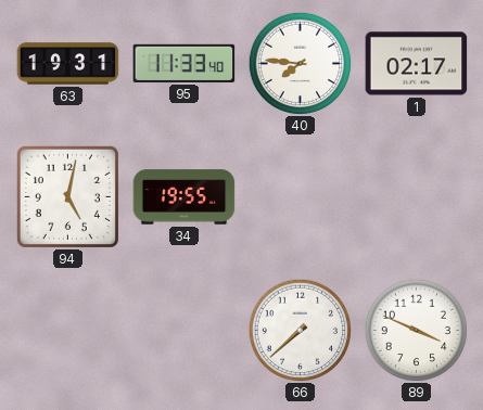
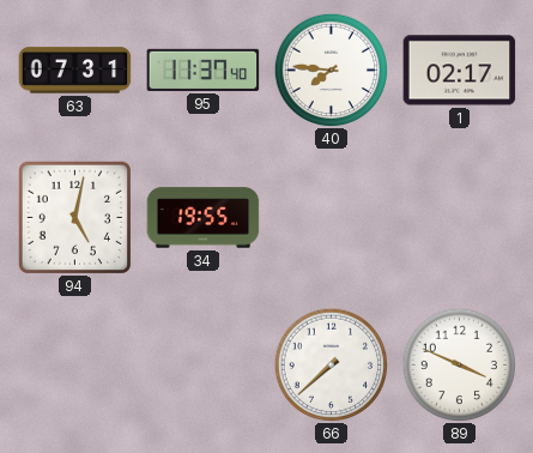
63: 19:31 -> 07:31
95: 11:33 -> 11:37
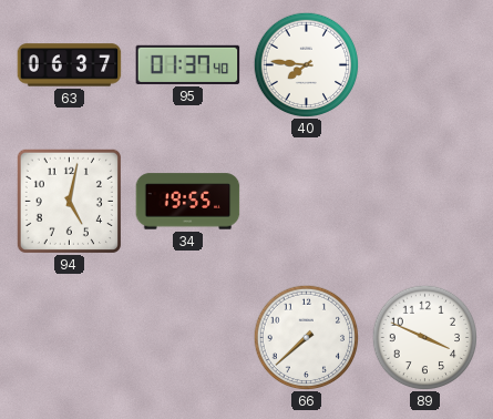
63: 07:31 -> 06:37
95: 11:37 -> 01:37
1: 02:17 -> none
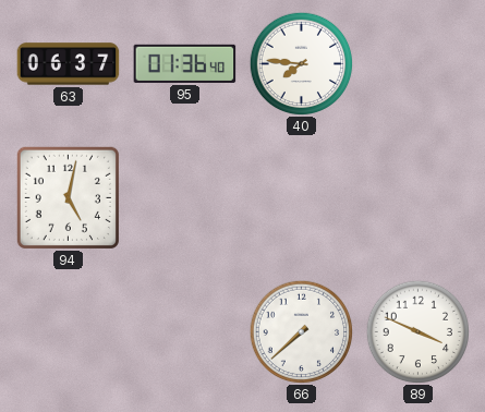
95: 01:37 -> 01:36
34: 19:55 -> none
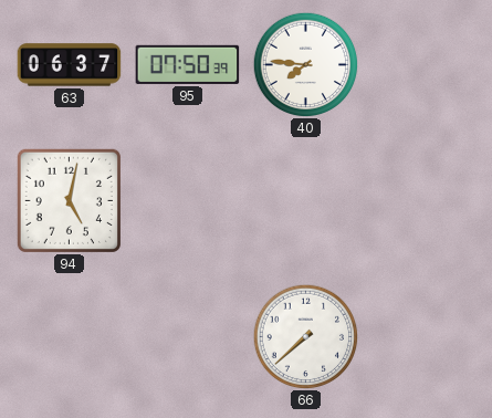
95: 01:36 -> 07:50
89: 3:49 -> none
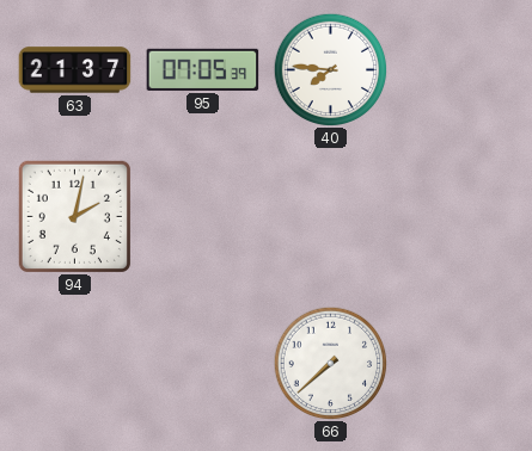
63: 06:37 -> 21:37
95: 07:50 -> 07:05
94: 5:02 -> 2:02
